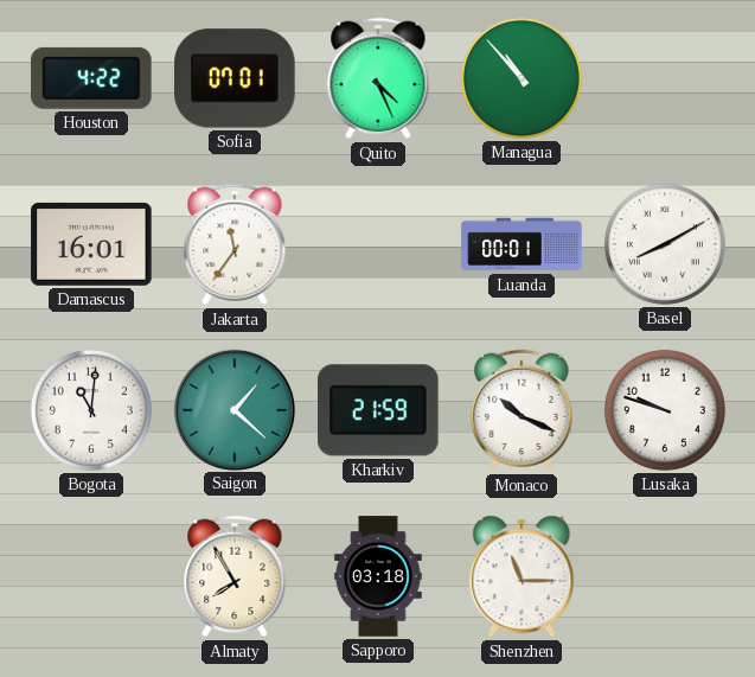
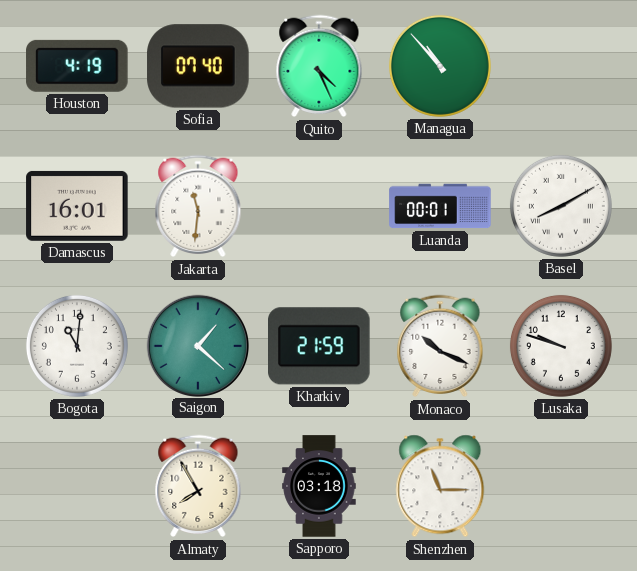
Houston: 4:22 -> 4:19
Sofia: 07:01 -> 07:40
Jakarta: 11:36 -> 11:31
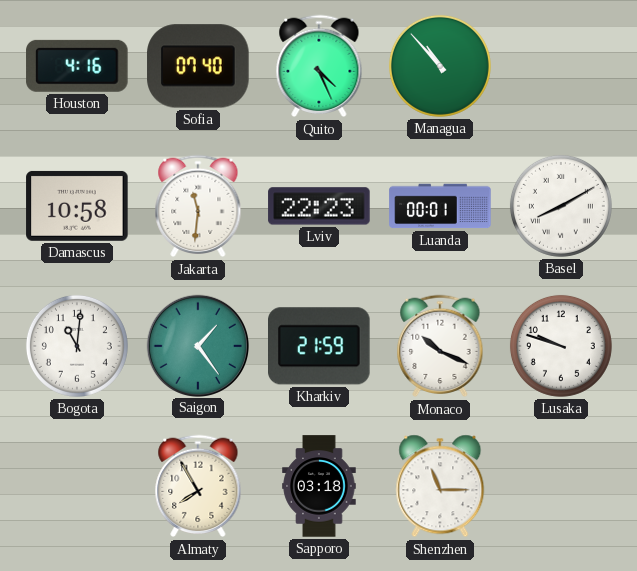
Houston: 4:19 -> 4:16
Damascus: 16:01 -> 10:58
Lviv: none -> 22:23
Saigon: 1:22 -> 1:24
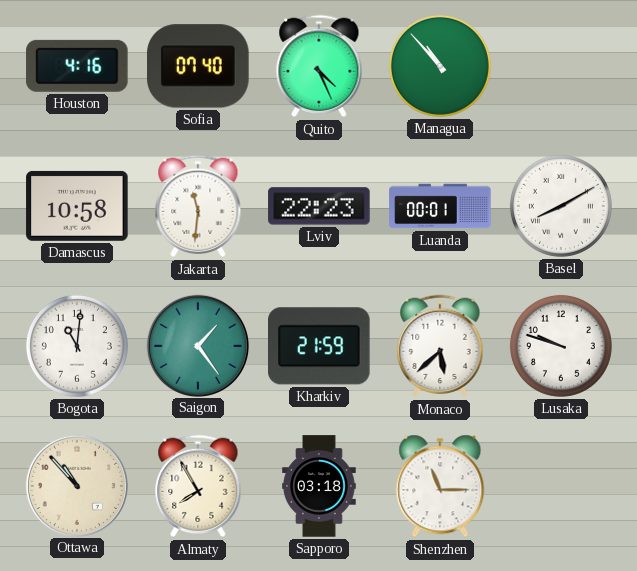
Monaco: 10:19 -> 5:38
Ottawa: none -> 10:53
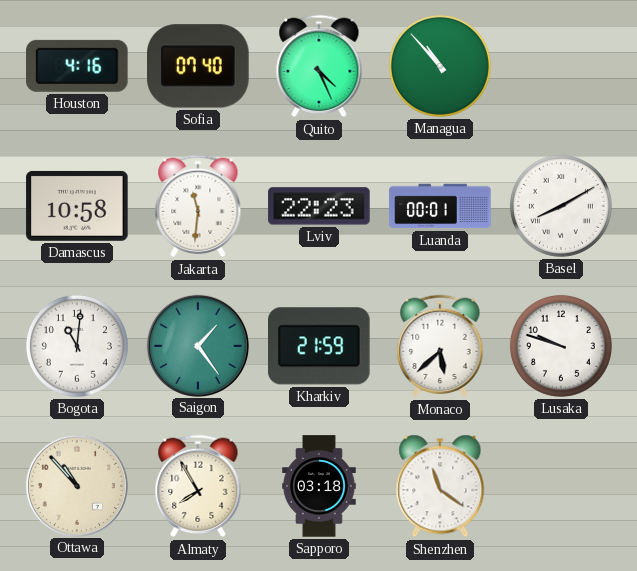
Shenzhen: 11:15 -> 11:21
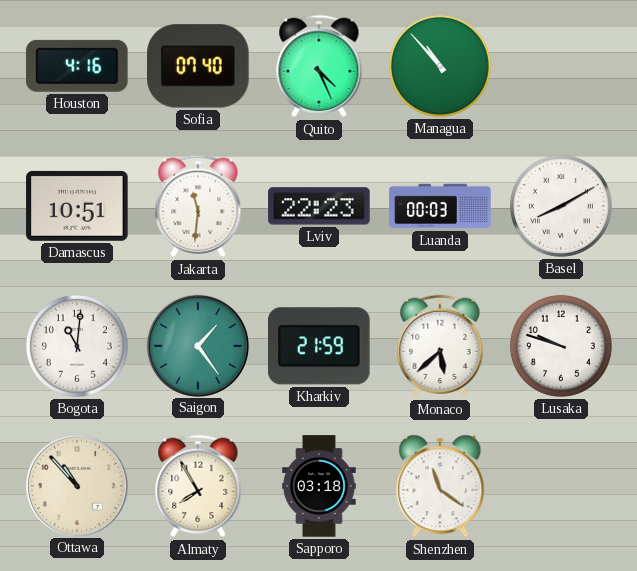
Damascus: 10:58 -> 10:51
Luanda: 00:01 -> 00:03
